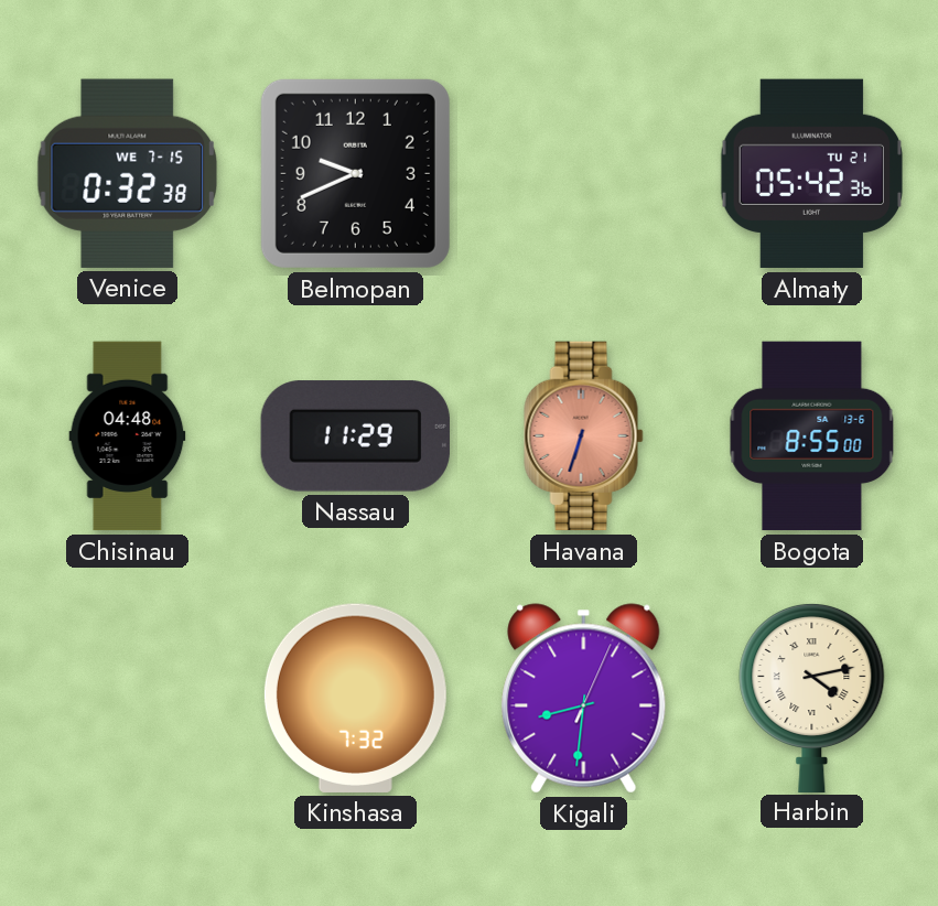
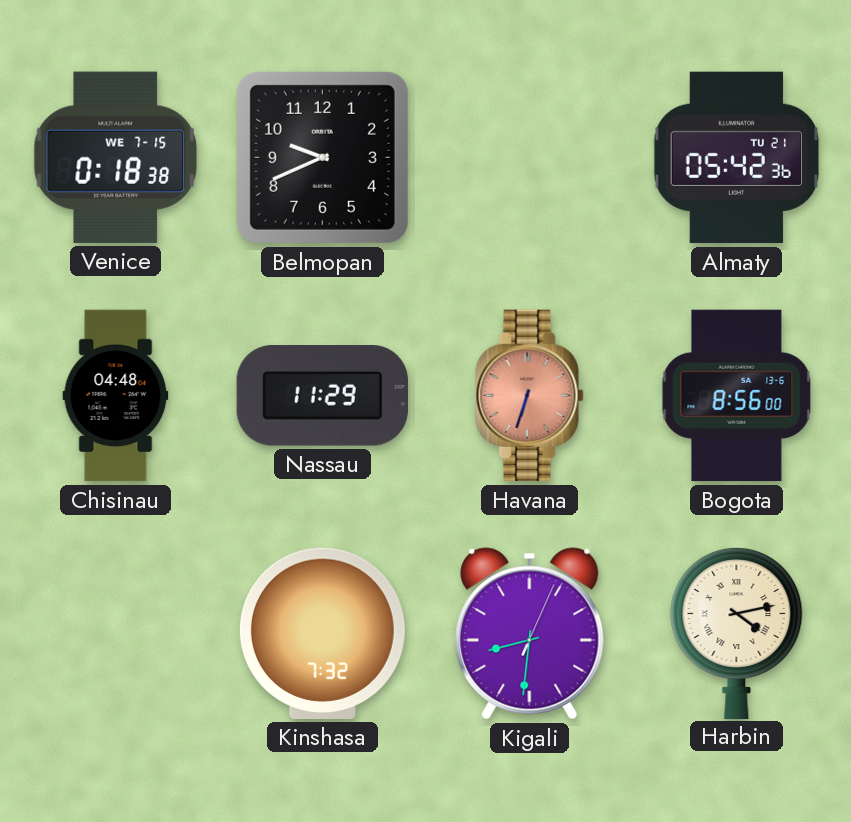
Venice: 0:32 -> 0:18
Bogota: 8:55 -> 8:56
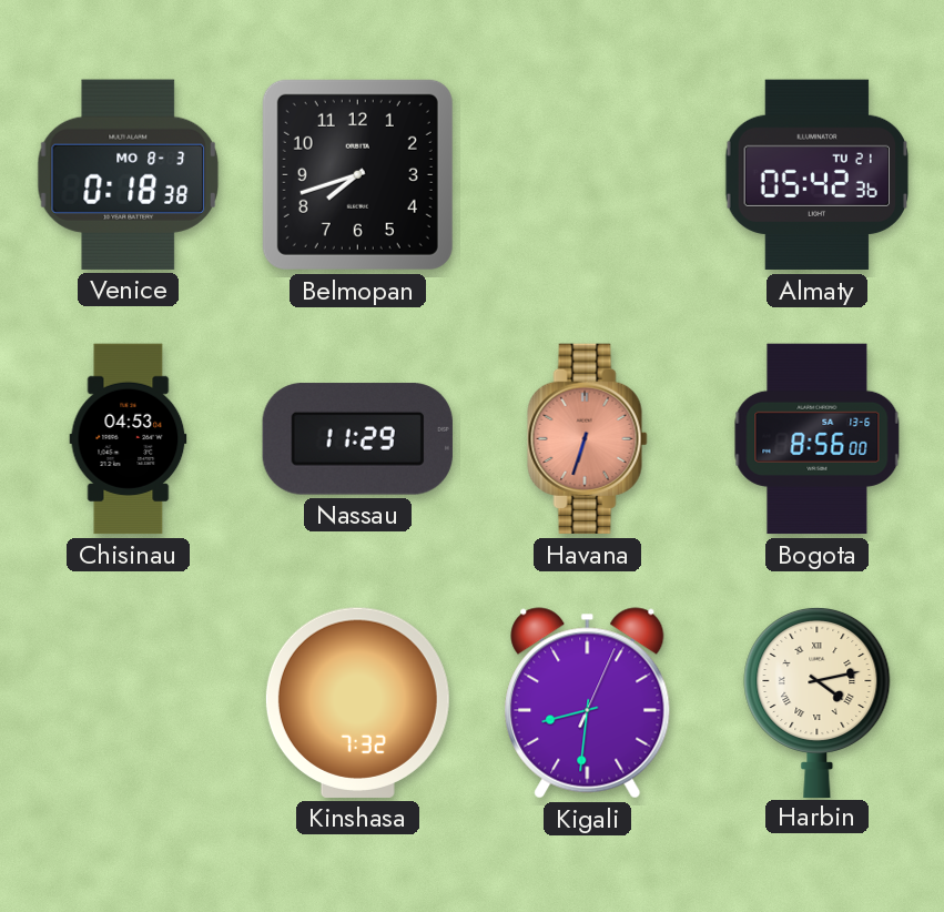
Venice date: WE 7-15 -> MO 8-3
Belmopan: 9:41 -> 7:42
Chisinau: 04:48 -> 04:53
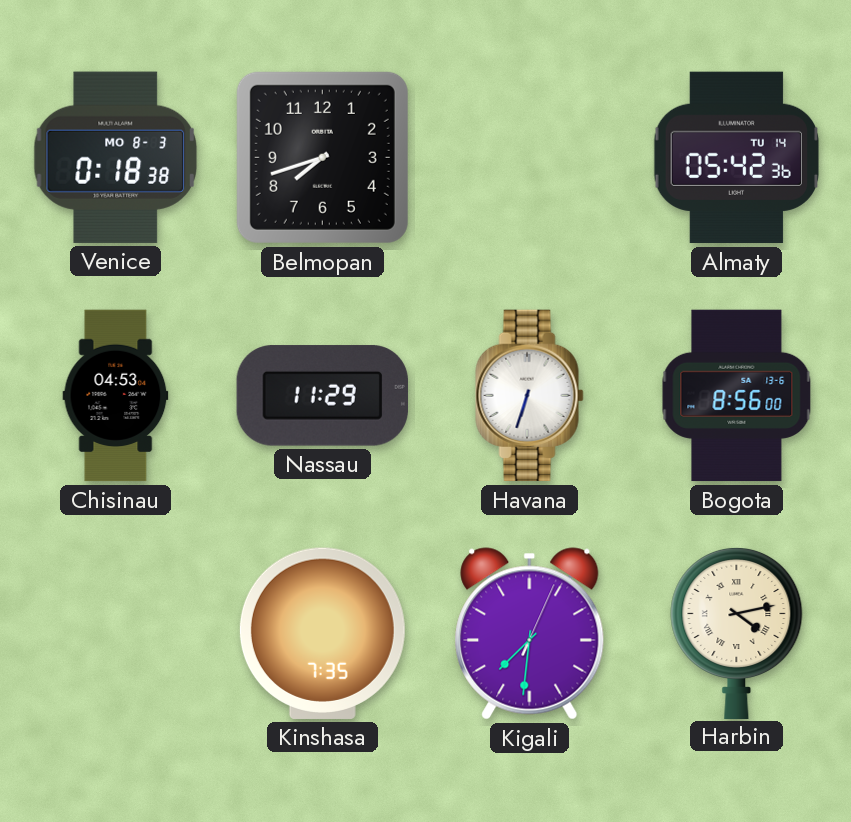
Almaty date: TU 21 -> TU 14
Havana dial: salmon -> white
Kinshasa: 7:32 -> 7:35
Kigali: 8:31 -> 7:31
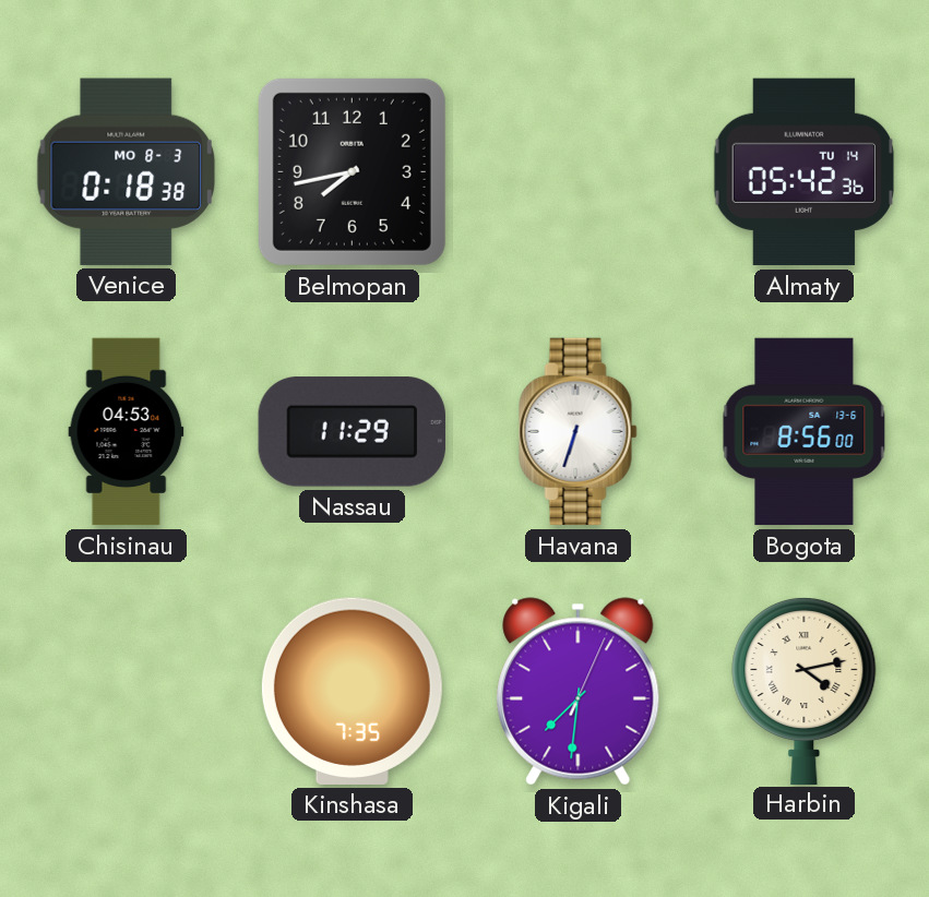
Belmopan: 7:42 -> 7:43
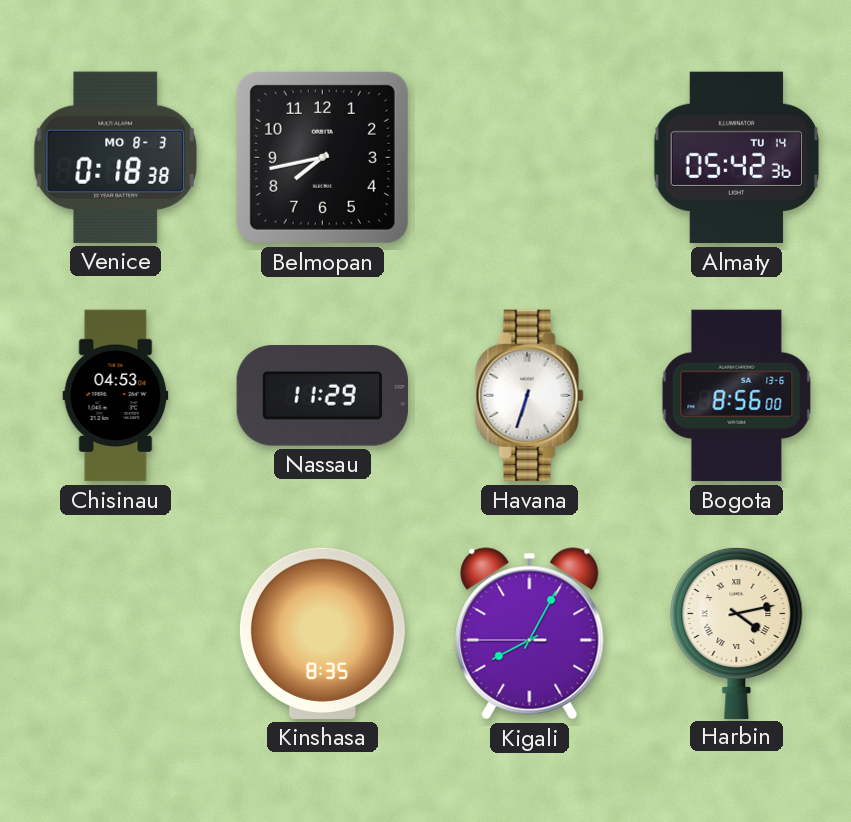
Kinshasa: 7:35 -> 8:35
Kigali: 7:31 -> 8:04
